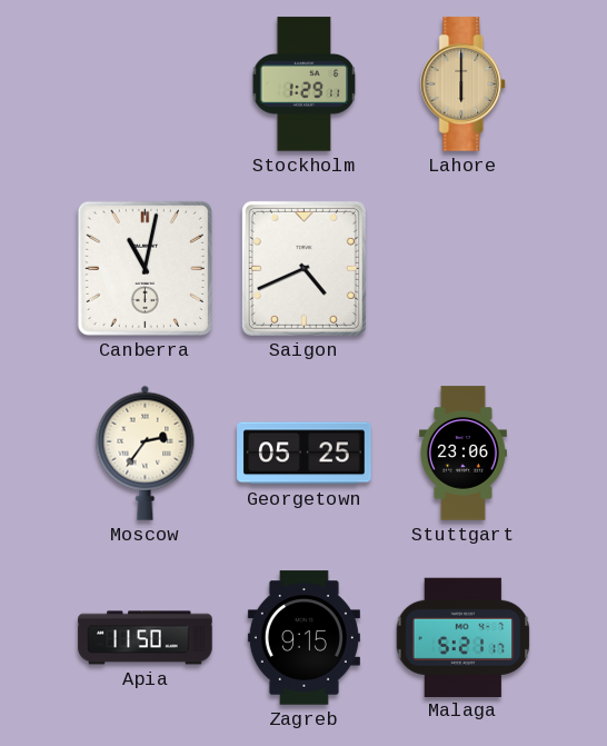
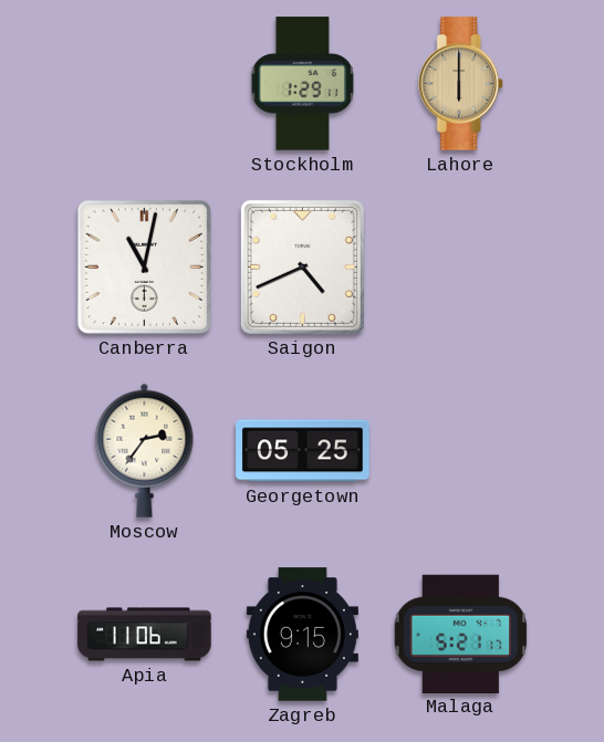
Stuttgart: 23:06 -> none
Apia: 11:50 -> 11:06
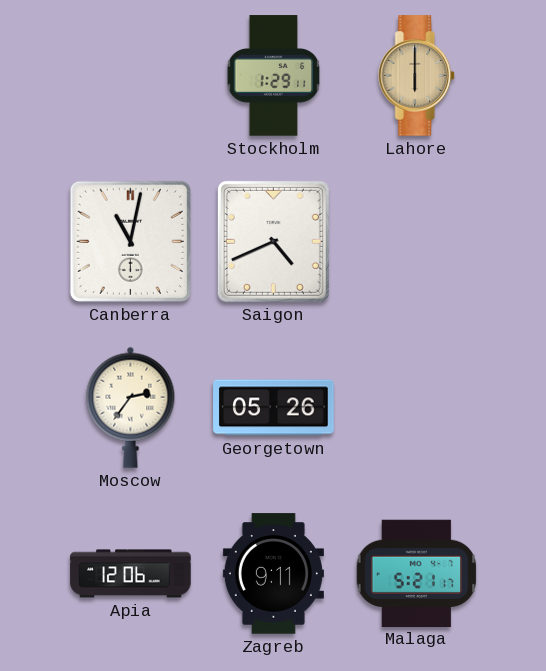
Georgetown: 05:25 -> 05:26
Apia: 11:06 -> 12:06
Zagreb: 9:15 -> 9:11
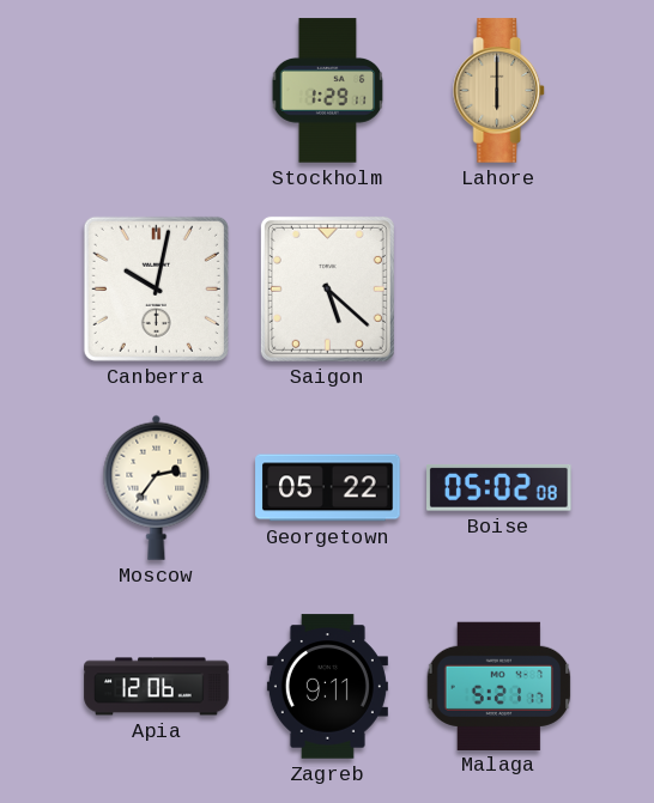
Canberra: 11:02 -> 10:02
Saigon: 4:41 -> 5:22
Georgetown: 05:26 -> 05:22
Boise: none -> 05:02
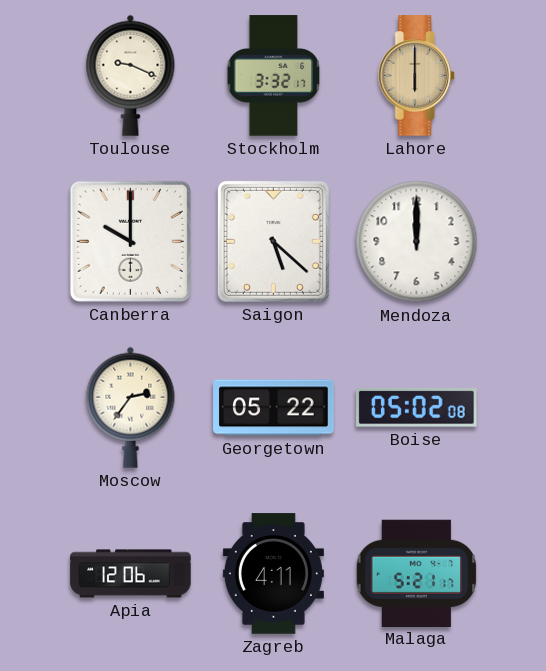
Toulouse: none -> 9:19
Stockholm: 1:29 -> 3:32
Canberra: 10:02 -> 10:00
Mendoza: none -> 12:00
Zagreb: 9:11 -> 4:11
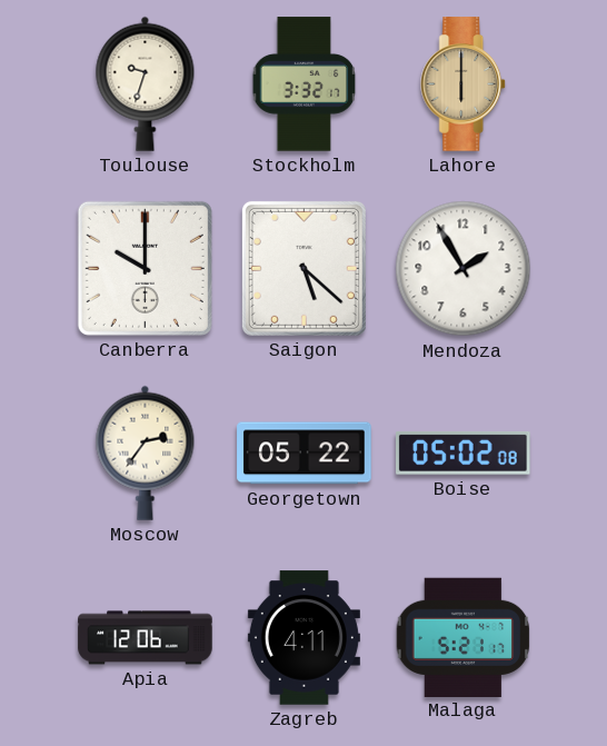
Toulouse: 9:19 -> 9:33
Mendoza: 12:00 -> 1:55
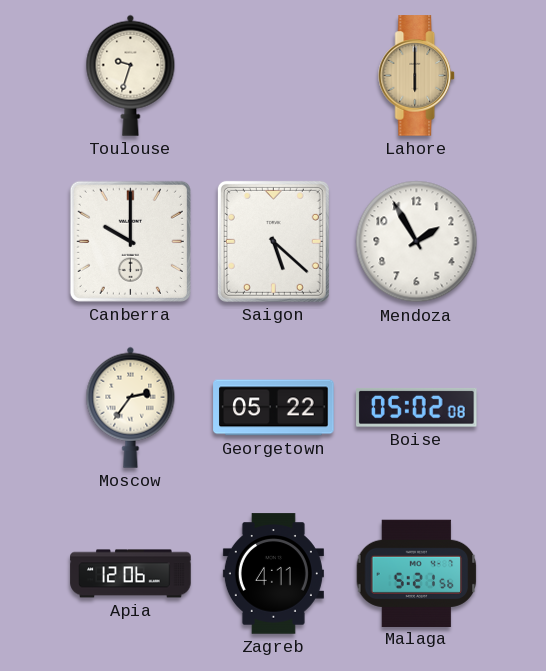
Stockholm: 3:32 -> none
Malaga: 5:21:17 -> 5:21:56
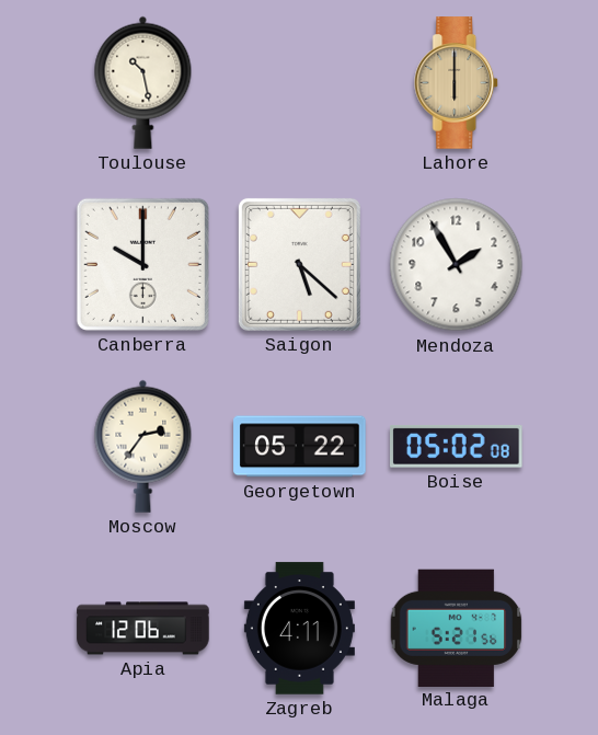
Toulouse: 9:33 -> 10:28
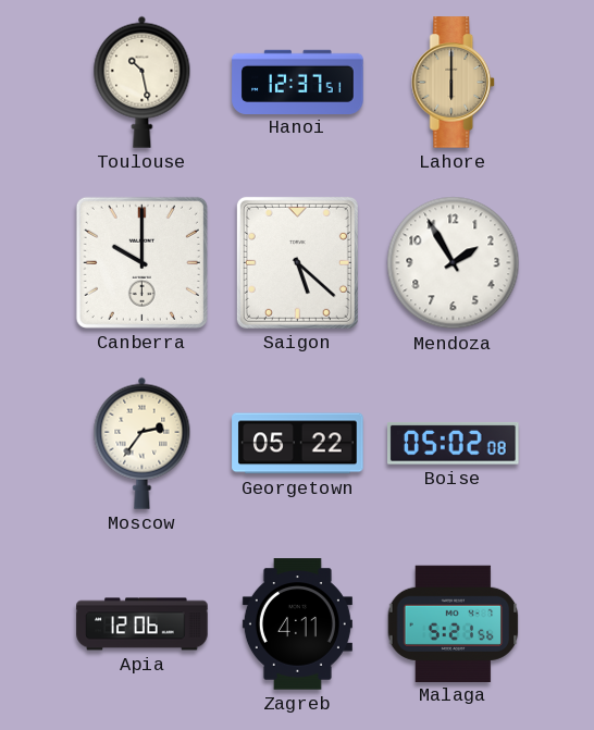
Hanoi: none -> 12:37
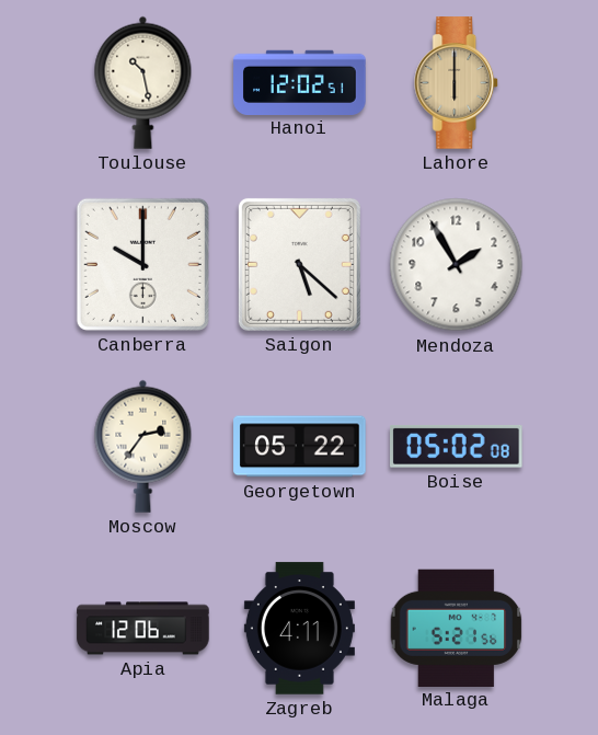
Hanoi: 12:37 -> 12:02
